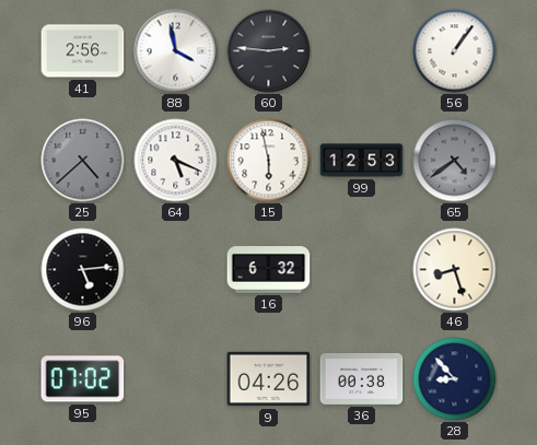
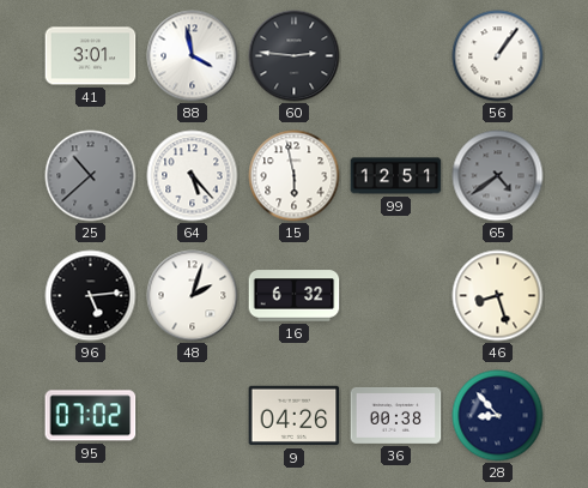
41: 2:56 -> 3:01
25: 4:38 -> 10:38
64: 5:19 -> 5:23
99: 12:53 -> 12:51
48: none -> 2:03
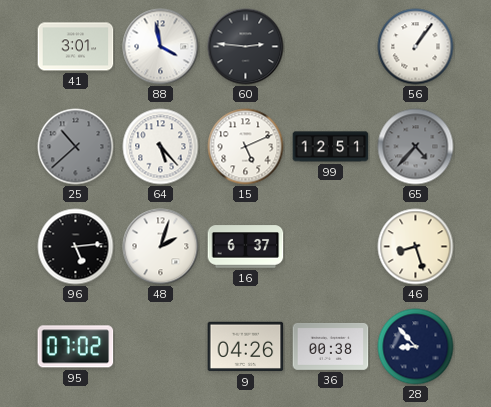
15: 5:58 -> 5:11
65: 4:39 -> 4:37
16: 6:32 -> 6:37
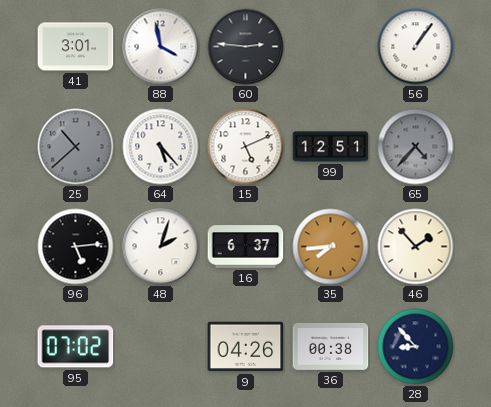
35: none -> 7:44
46: 8:27 -> 1:53
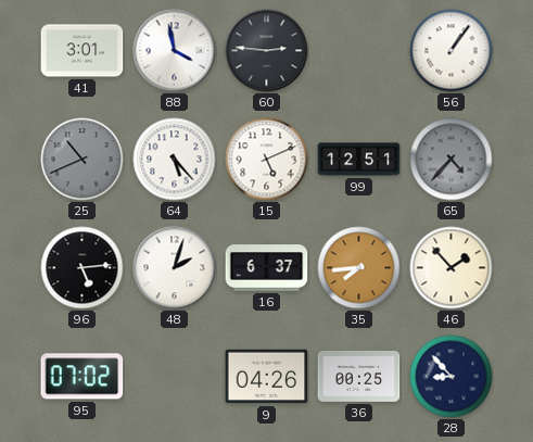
25: 10:38 -> 10:41
36: 00:38 -> 00:25
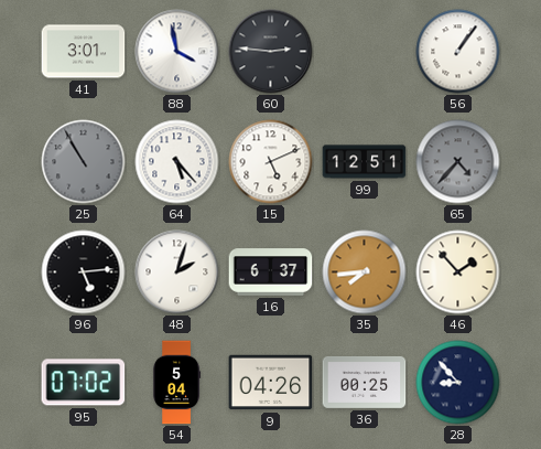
25: 10:41 -> 10:55
54: none -> 5:04
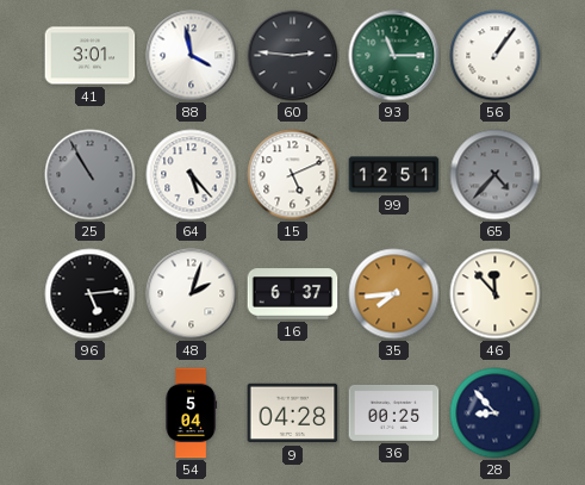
93: none -> 11:15
46: 1:53 -> 11:53
95: 07:02 -> none
9: 04:26 -> 04:28
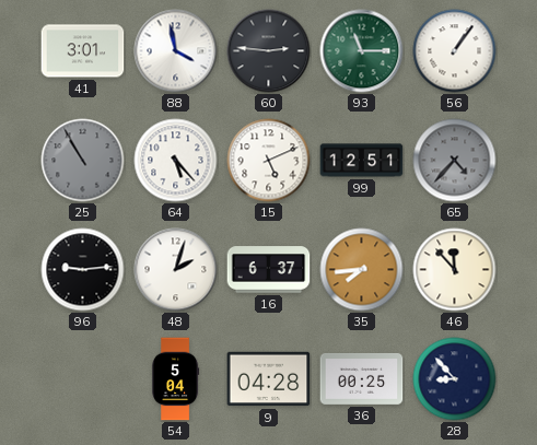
96: 5:14 -> 9:14
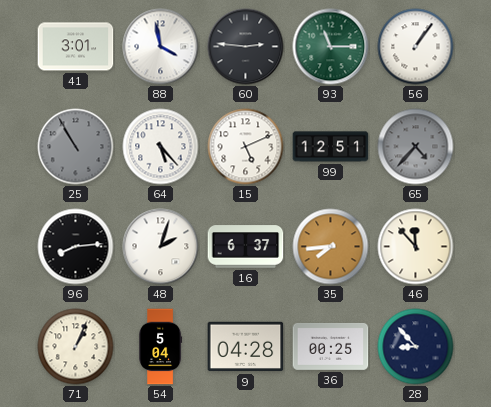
96: 9:14 -> 8:14
71: none -> 1:04
